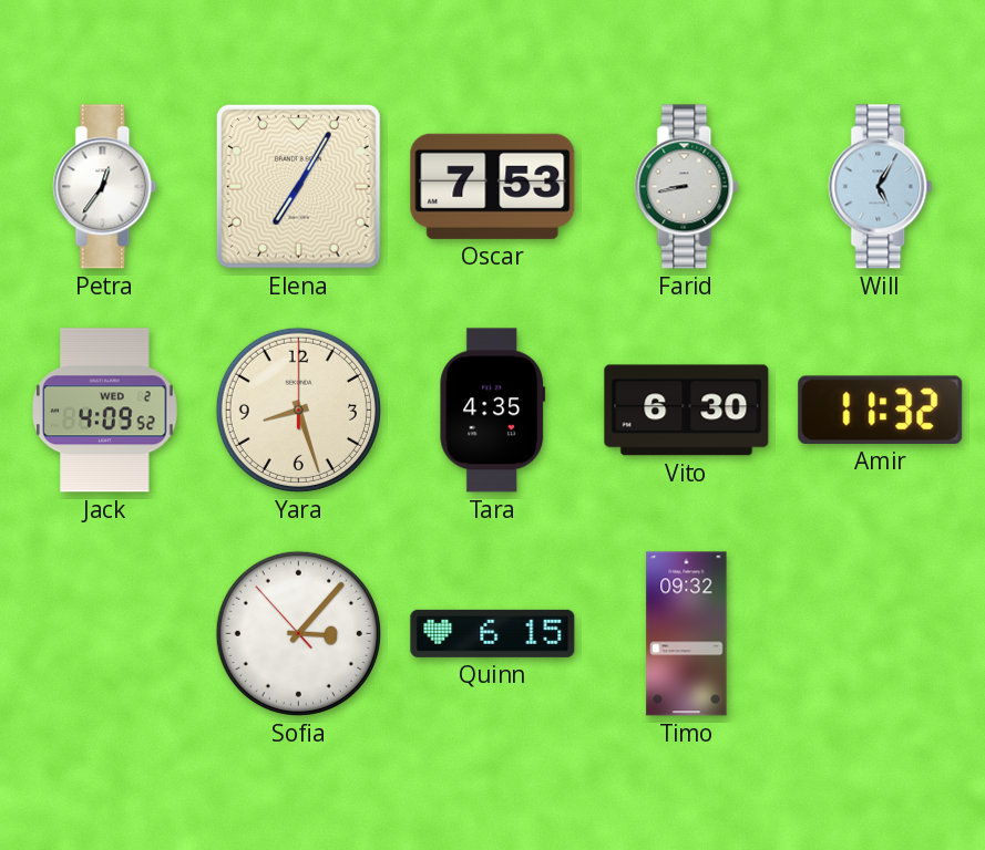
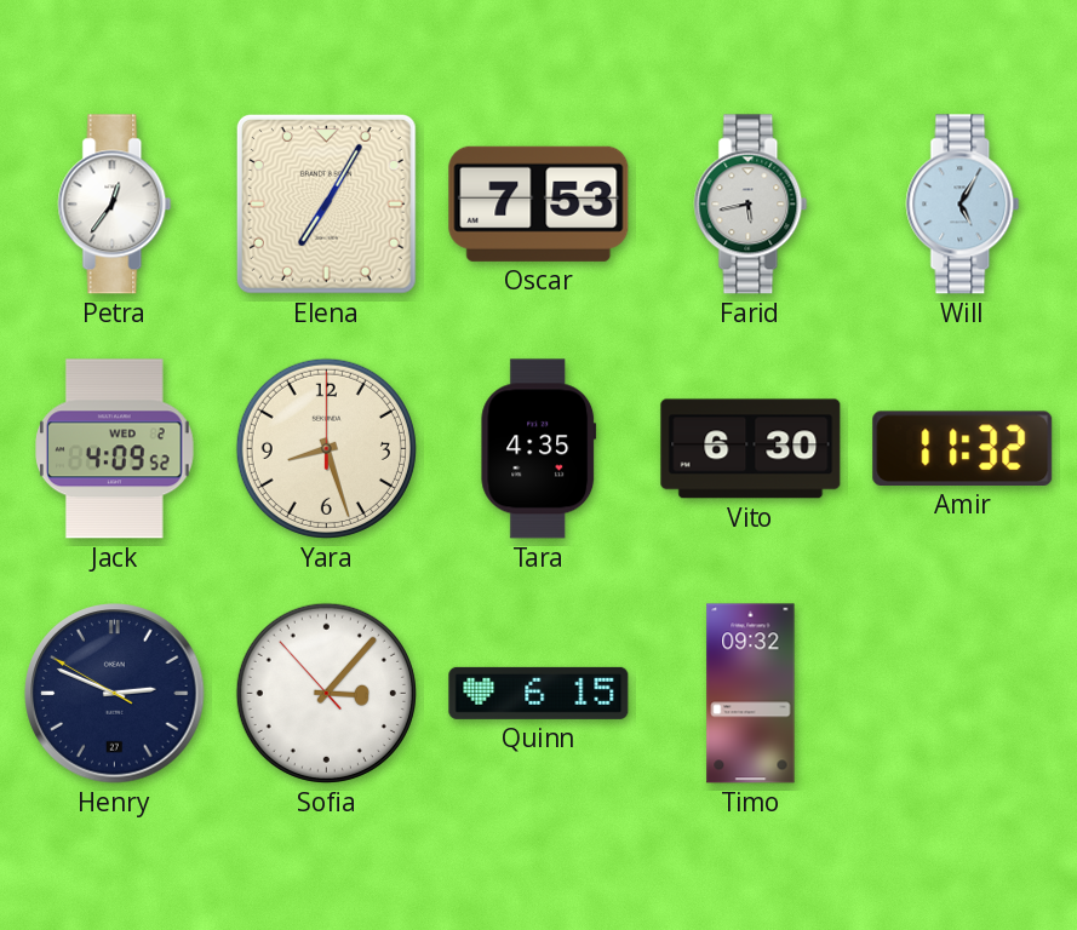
Farid: 8:43 -> 5:43
Henry: none -> 2:48
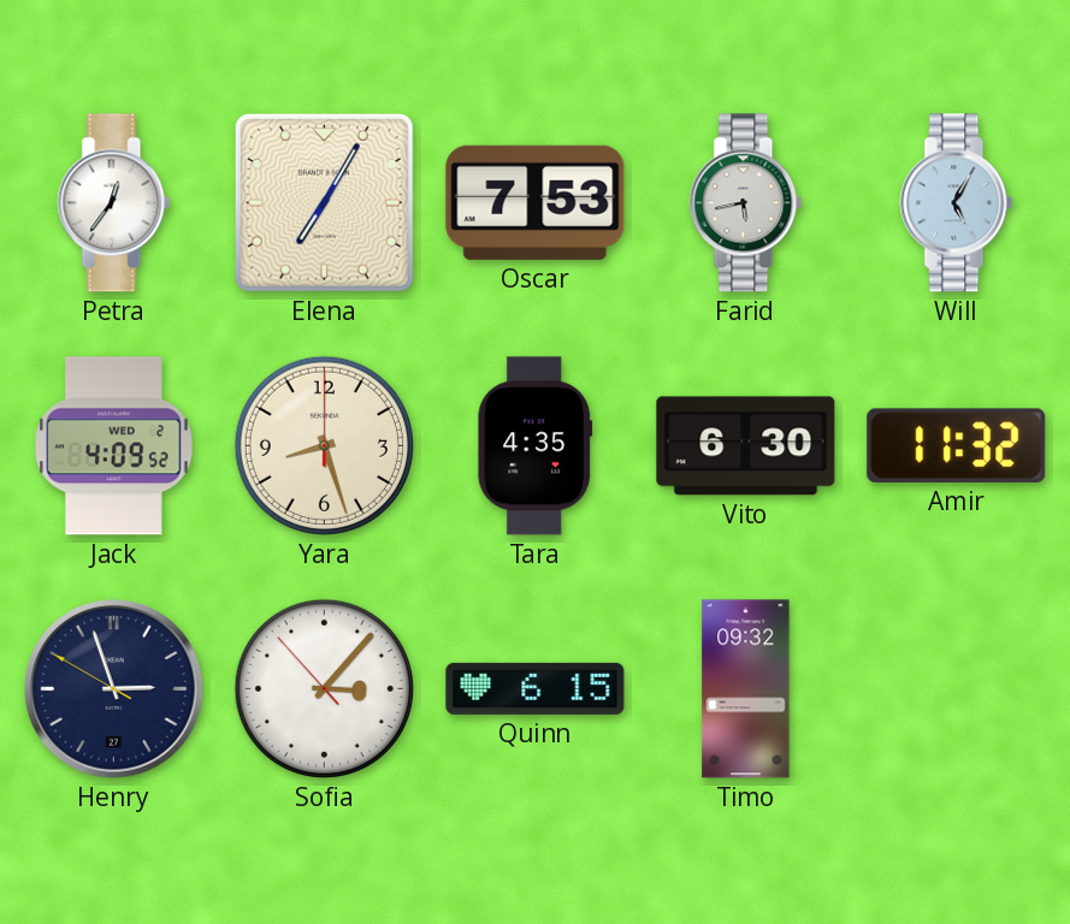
Henry: 2:48 -> 2:56
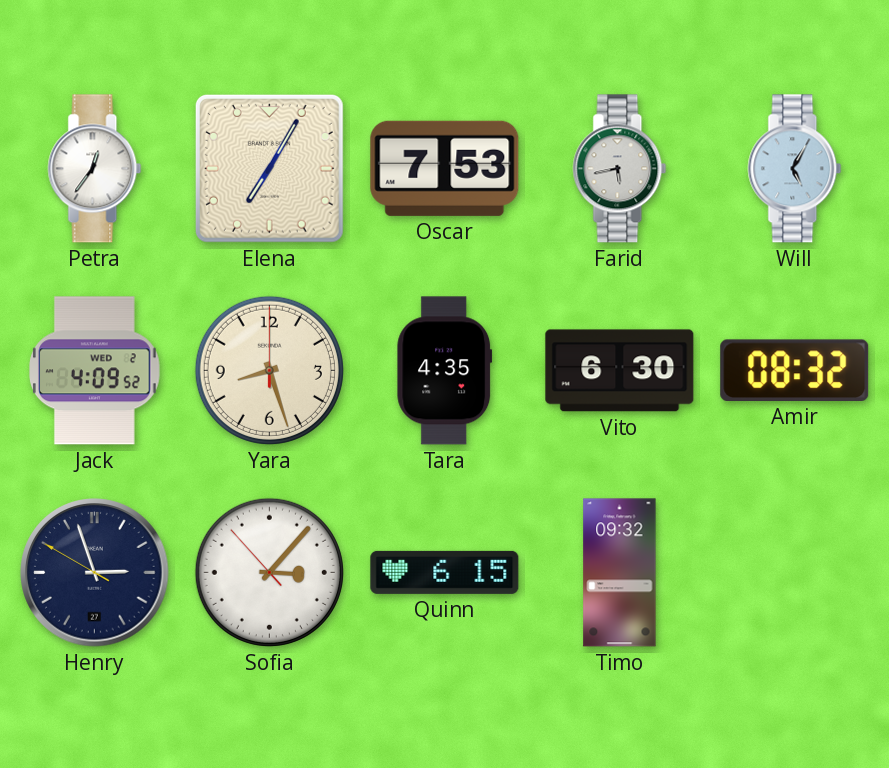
Amir: 11:32 -> 08:32
